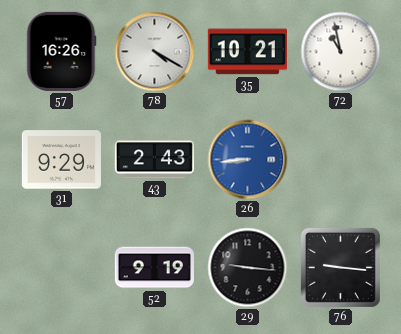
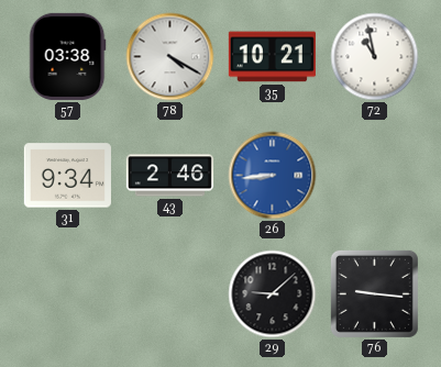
57: 16:26 -> 03:38
31: 9:29 -> 9:34
43: 2:43 -> 2:46
52: 9:19 -> none
29: 9:16 -> 9:08
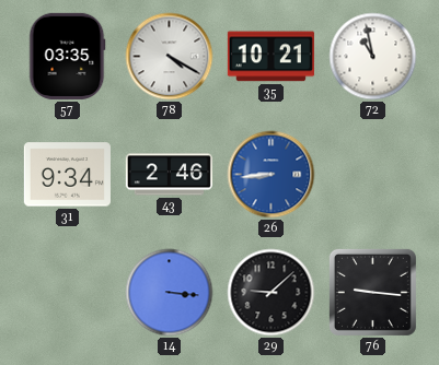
57: 03:38 -> 03:35
14: none -> 3:16
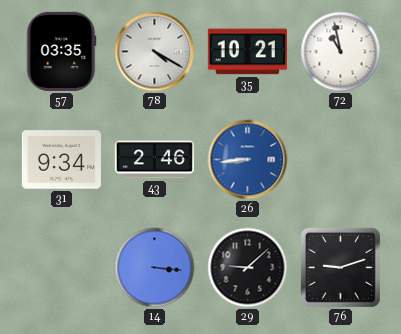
76: 9:16 -> 9:12
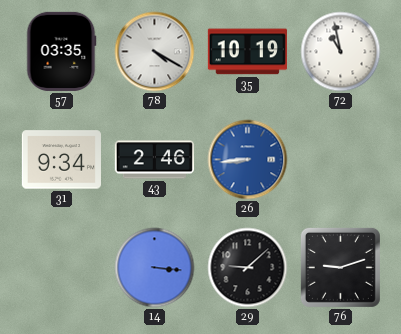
35: 10:21 -> 10:19
